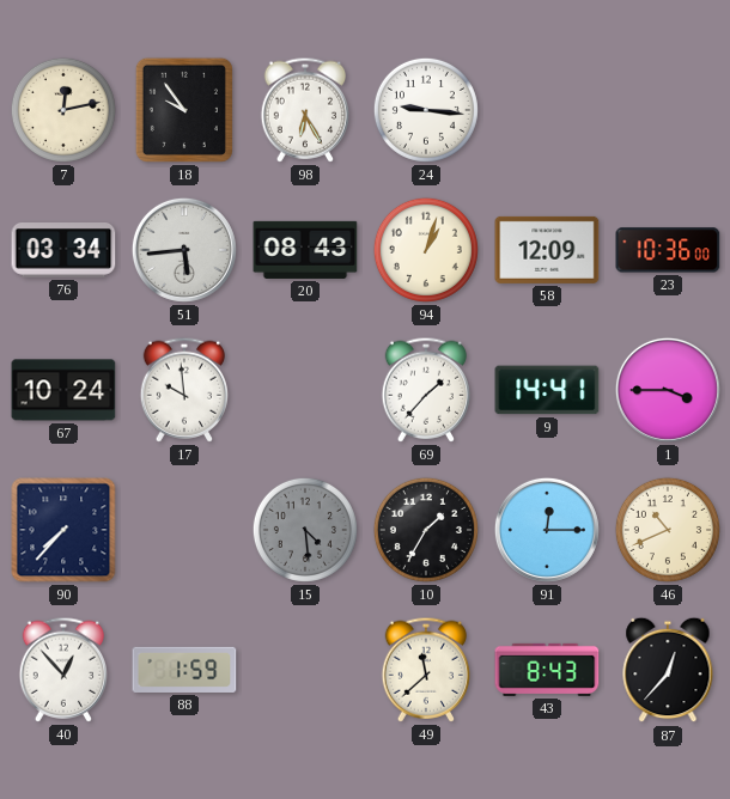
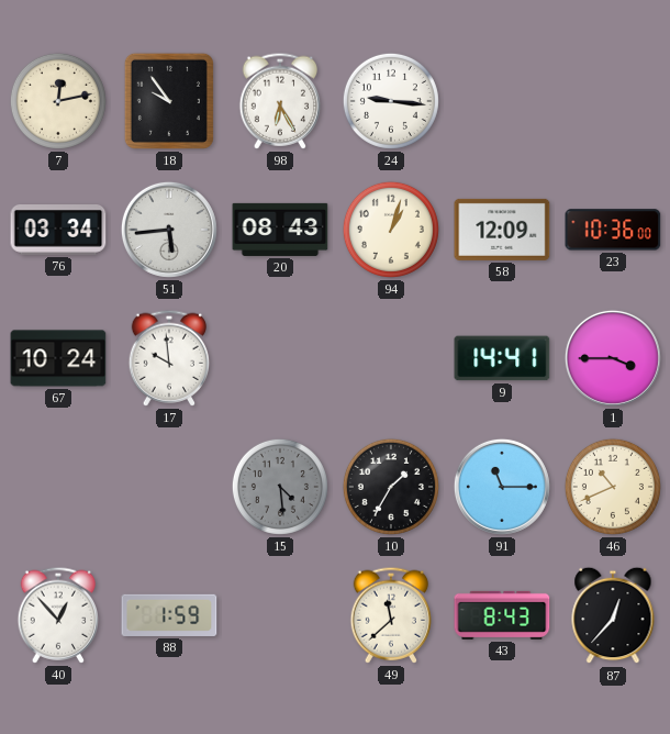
69: 1:37 -> none
90: 7:37 -> none
91: 12:15 -> 11:15
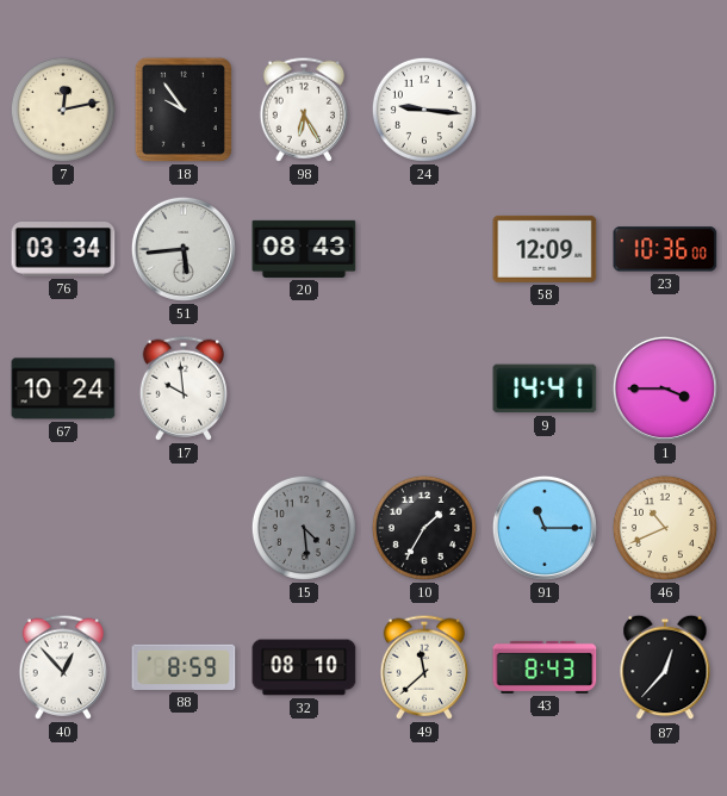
94: 1:03 -> none
88: 1:59 -> 8:59
32: none -> 08:10
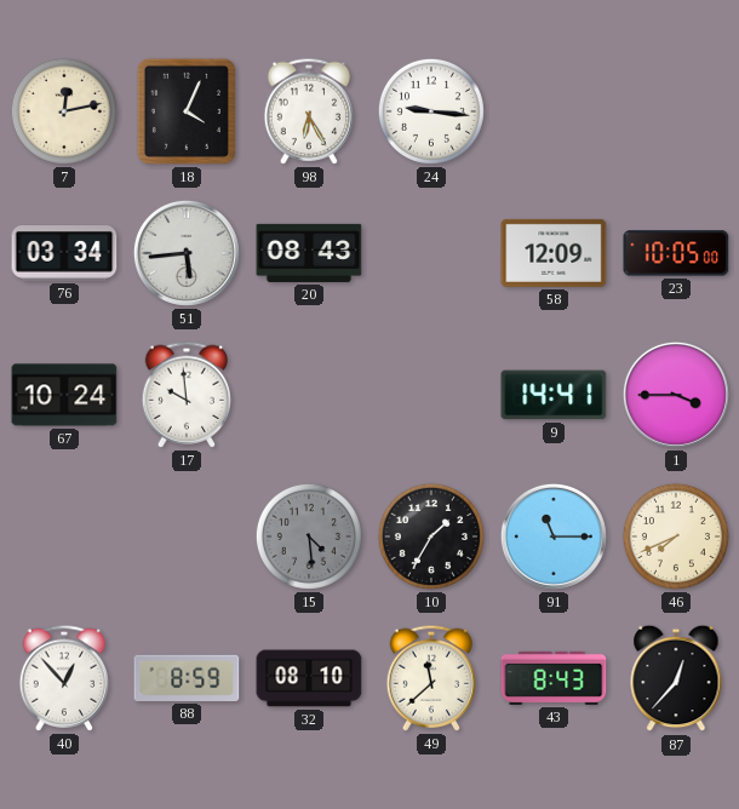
18: 9:54 -> 4:04
23: 10:36 -> 10:05
46: 10:41 -> 7:41
